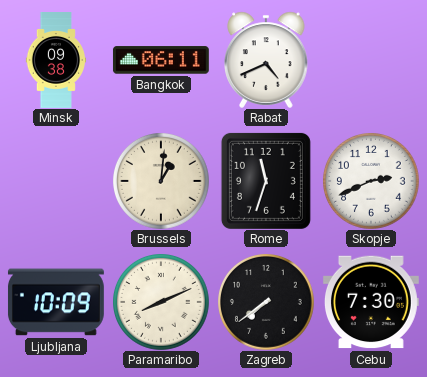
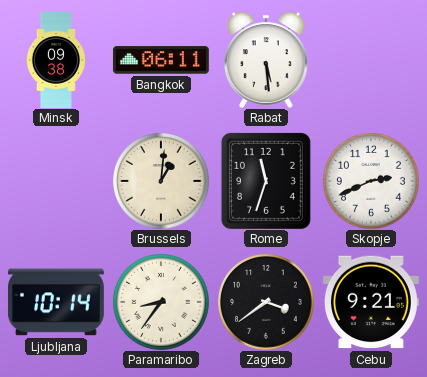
Rabat: 4:41 -> 5:29
Ljubljana: 10:09 -> 10:14
Paramaribo: 8:11 -> 8:36
Zagreb: 7:39 -> 3:39
Cebu: 7:30 -> 9:21
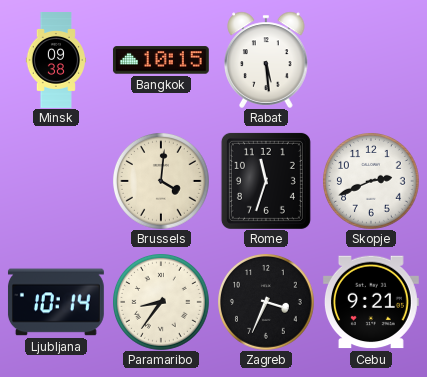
Bangkok: 06:11 -> 10:15
Brussels: 1:01 -> 4:01
Zagreb: 3:39 -> 3:34
